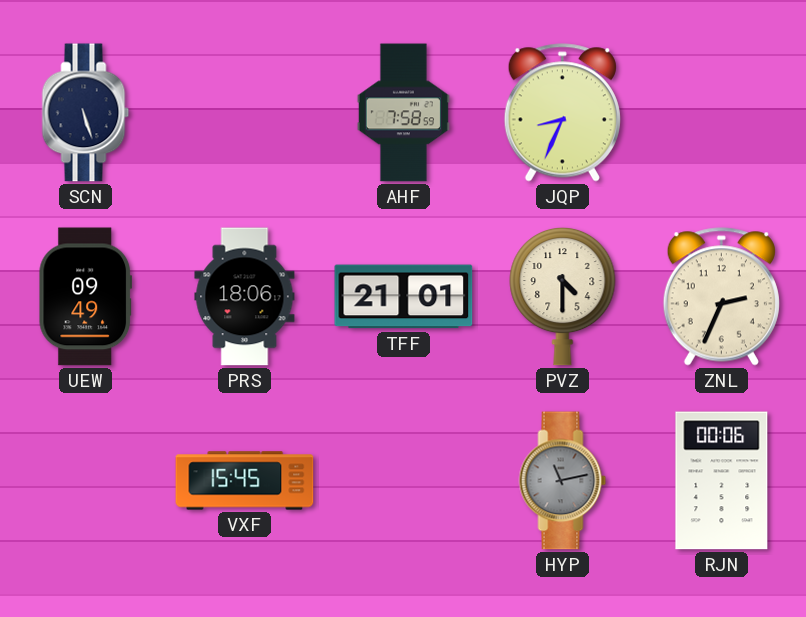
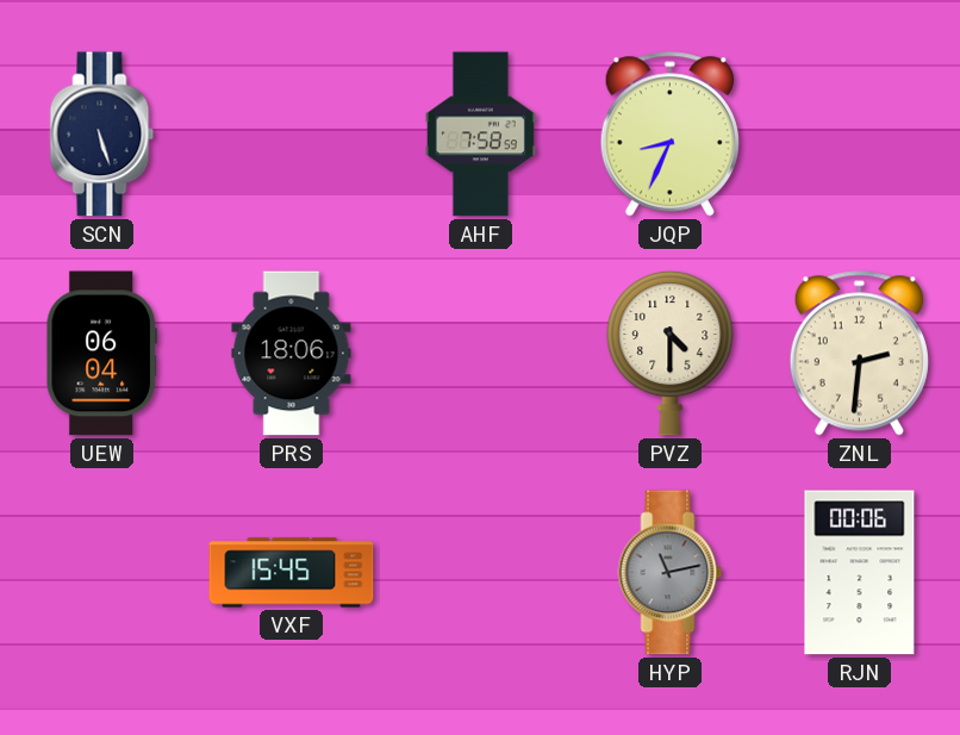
UEW: 09:49 -> 06:04
TFF: 21:01 -> none
ZNL: 2:34 -> 2:31
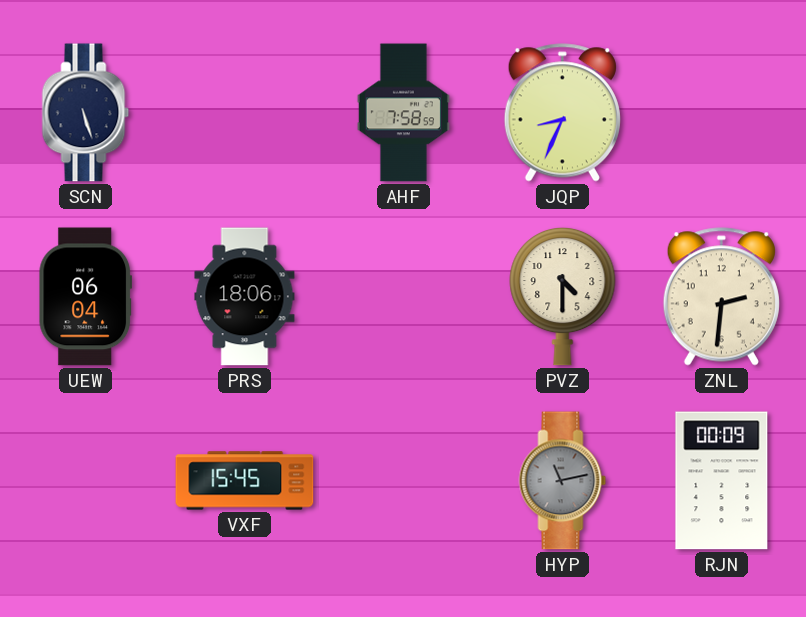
RJN: 00:06 -> 00:09
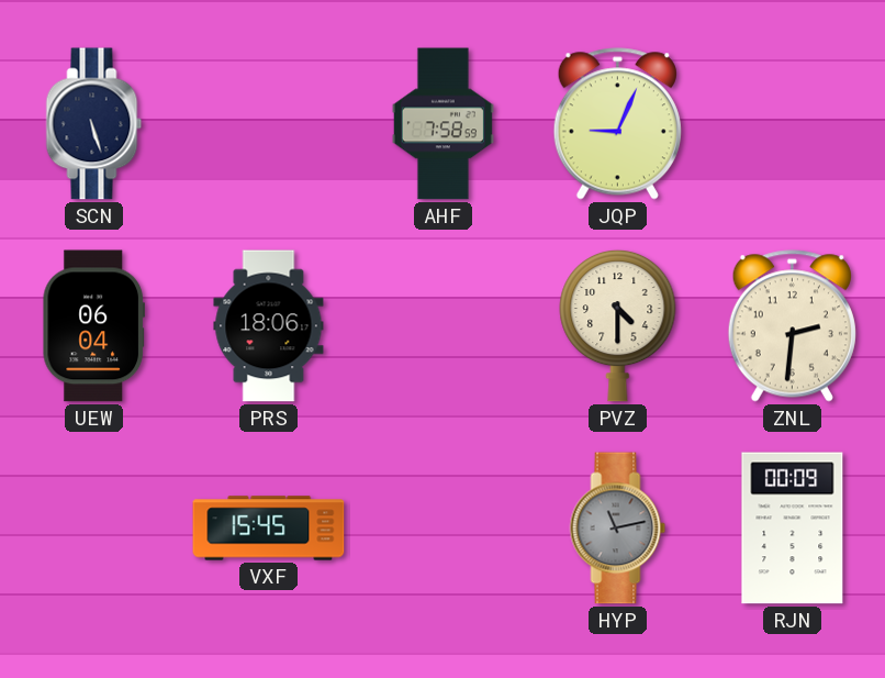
JQP: 8:34 -> 9:04
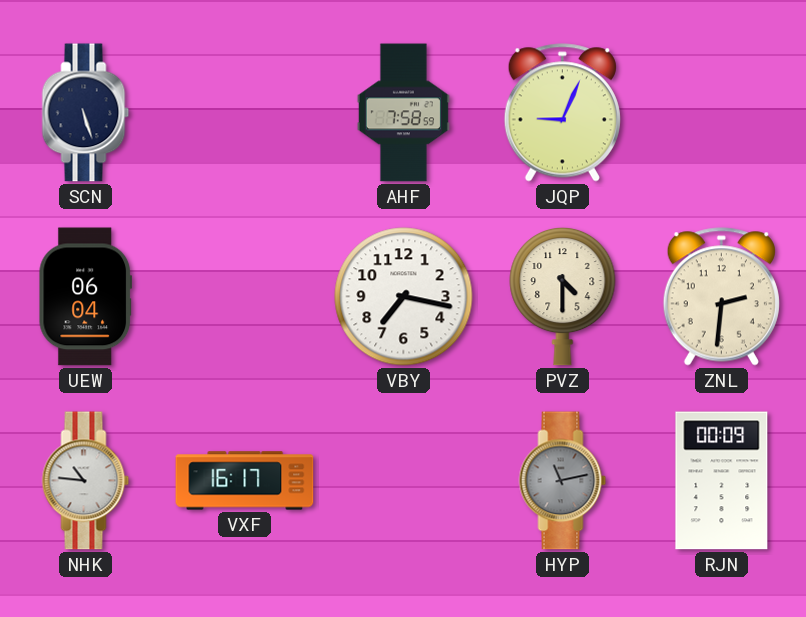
PRS: 18:06 -> none
VBY: none -> 7:17
NHK: none -> 10:46
VXF: 15:45 -> 16:17
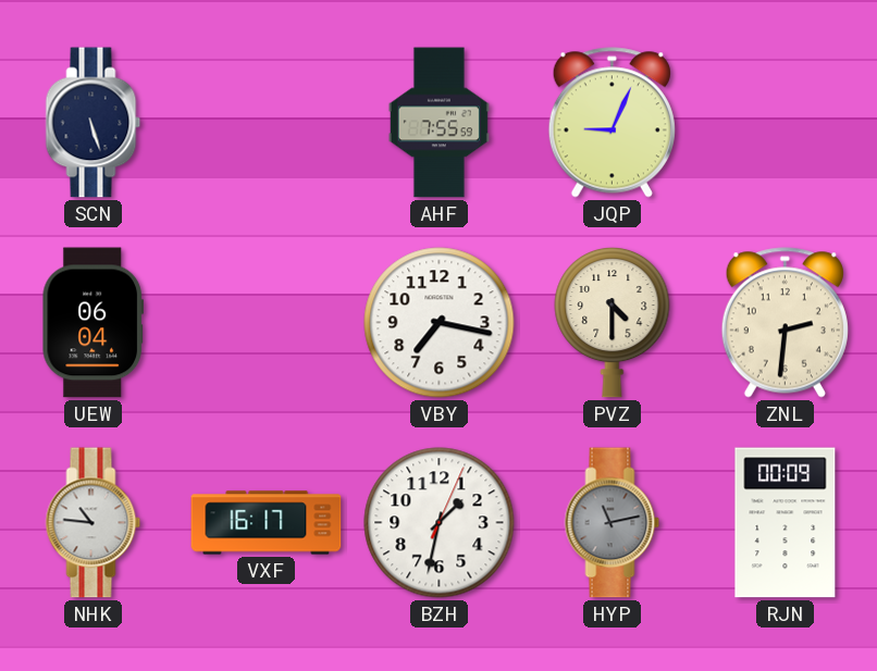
AHF: 7:58 -> 7:55
BZH: none -> 1:32
